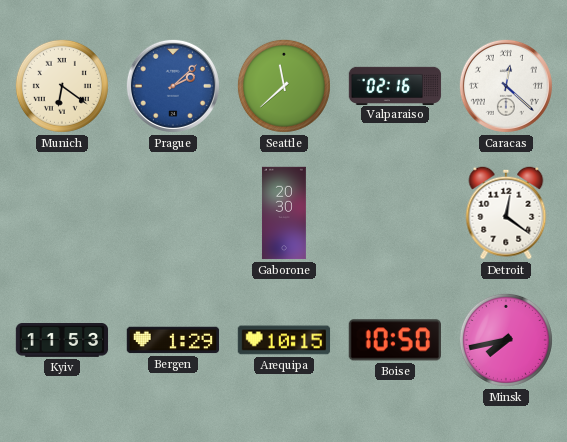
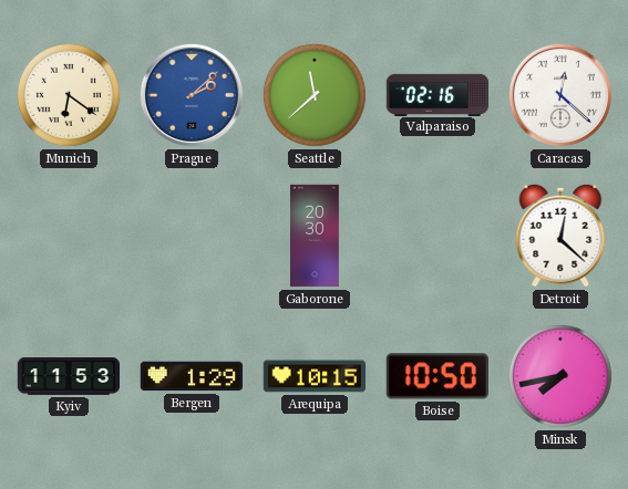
Detroit: 12:21 -> 12:22
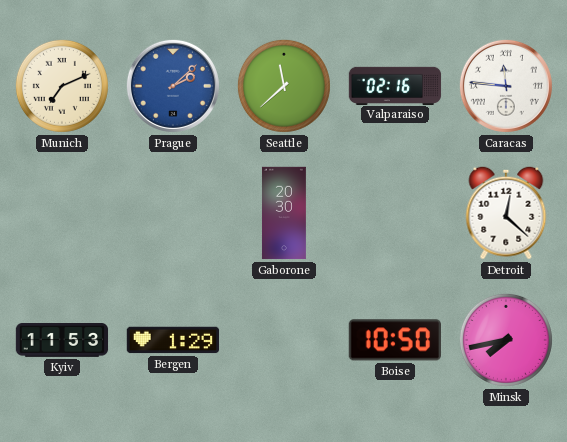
Munich: 6:21 -> 7:11
Caracas: 12:22 -> 11:46
Arequipa: 10:15 -> none
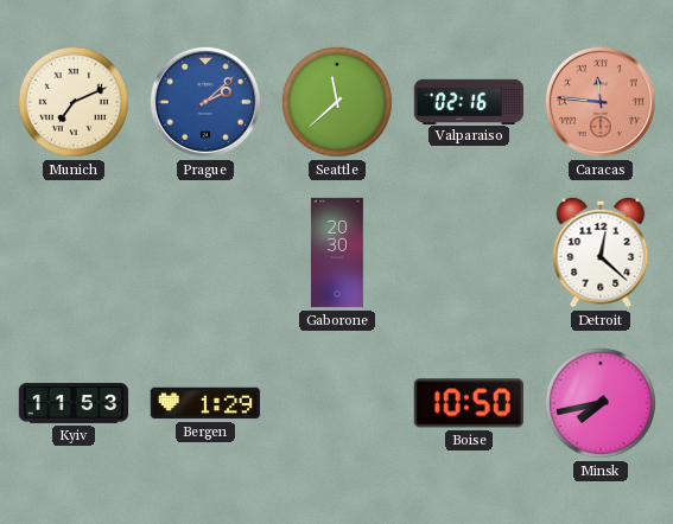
Caracas dial: white -> salmon
